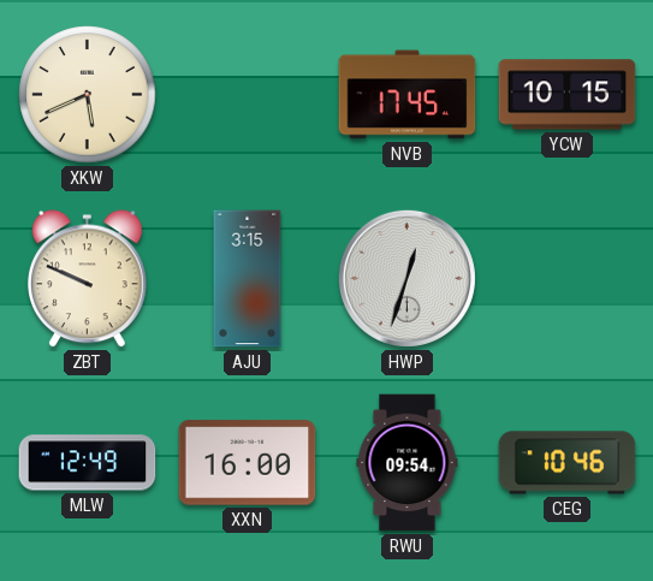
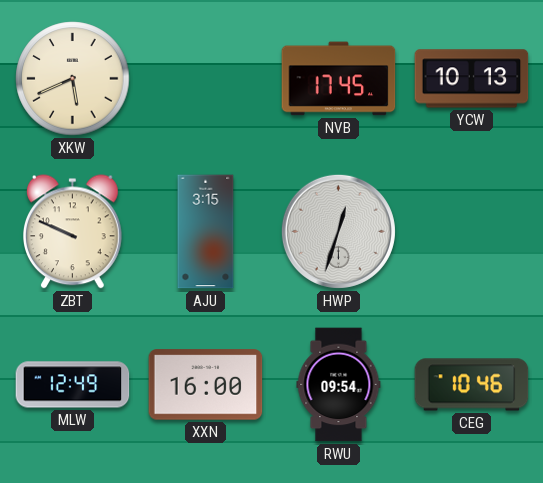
YCW: 10:15 -> 10:13
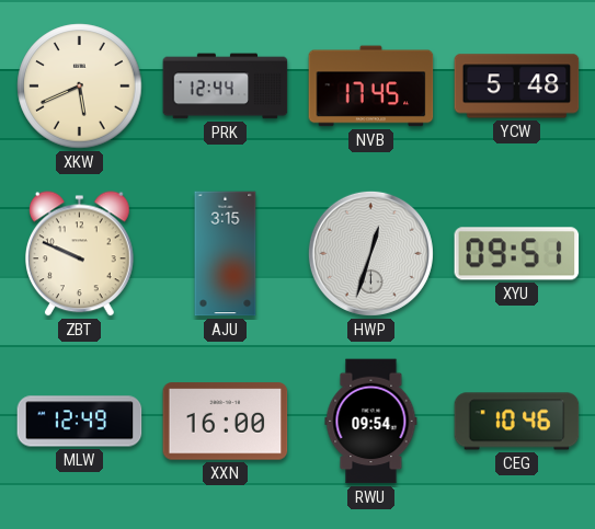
PRK: none -> 12:44
YCW: 10:13 -> 5:48
XYU: none -> 09:51
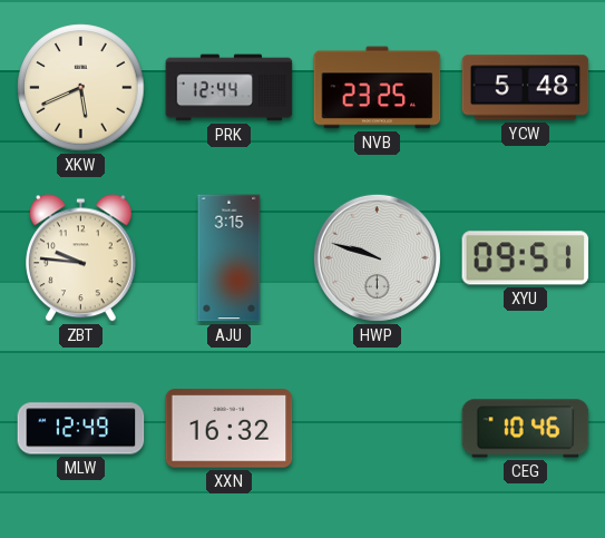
NVB: 17:45 -> 23:25
ZBT: 9:49 -> 9:46
HWP: 12:33 -> 9:48
XXN: 16:00 -> 16:32
RWU: 09:54 -> none
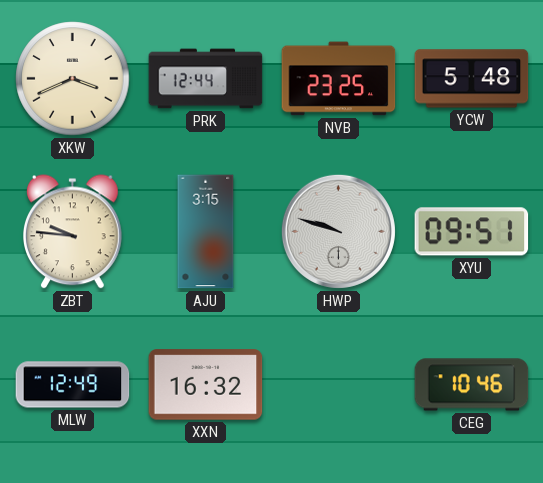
XKW: 5:41 -> 3:41
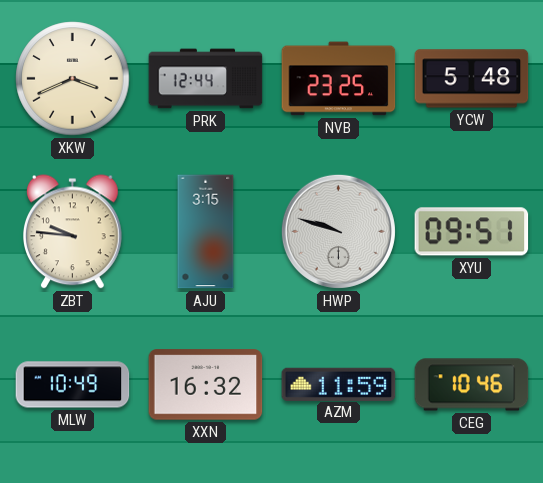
MLW: 12:49 -> 10:49
AZM: none -> 11:59
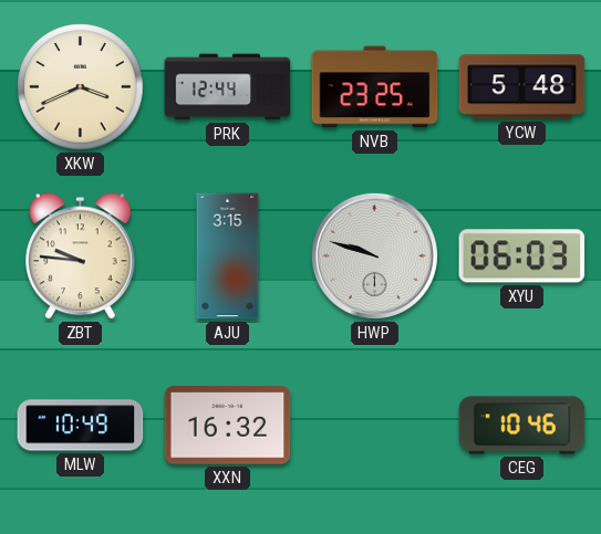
XYU: 09:51 -> 06:03
AZM: 11:59 -> none
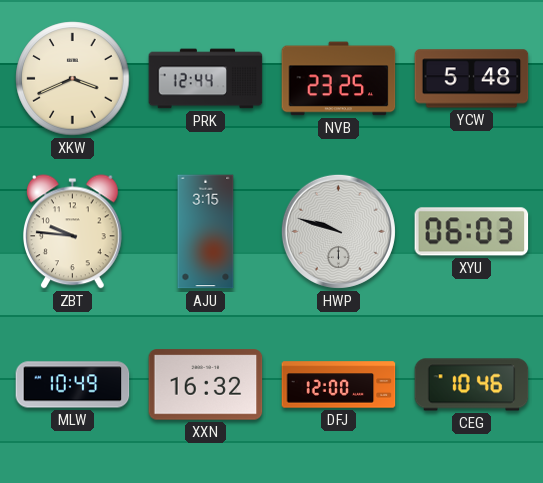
DFJ: none -> 12:00
